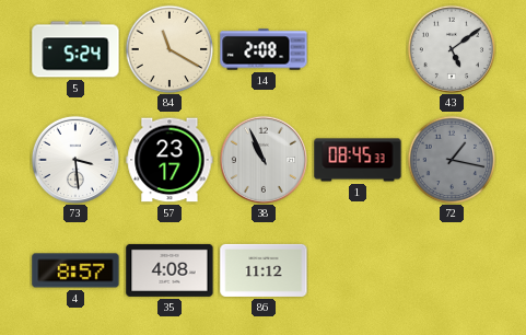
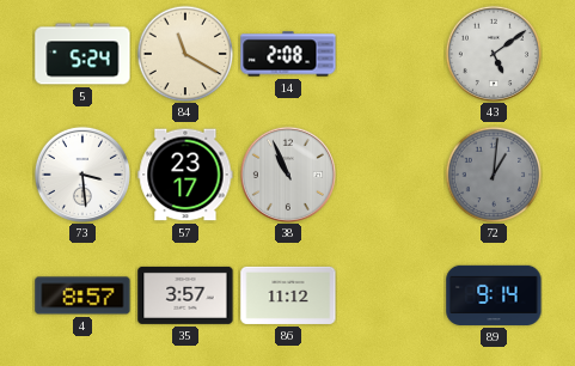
1: 08:45 -> none
72: 1:17 -> 1:01
35: 4:08 -> 3:57
89: none -> 9:14
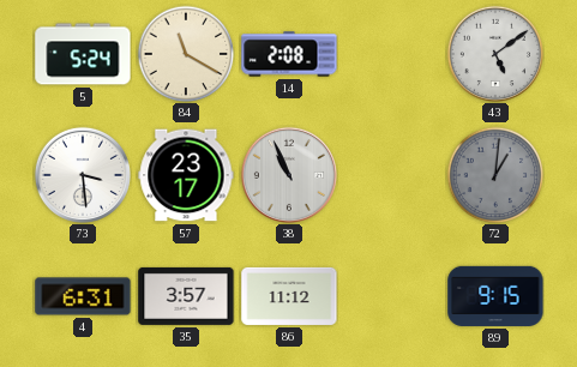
4: 8:57 -> 6:31
89: 9:14 -> 9:15
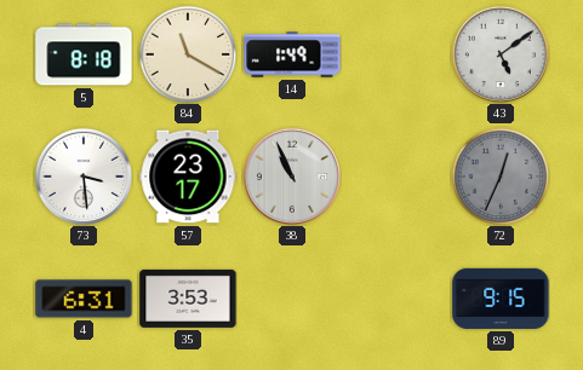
5: 5:24 -> 8:18
14: 2:08 -> 1:49
72: 1:01 -> 12:34
35: 3:57 -> 3:53
86: 11:12 -> none
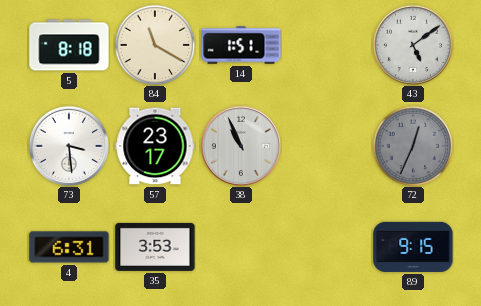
14: 1:49 -> 1:51
